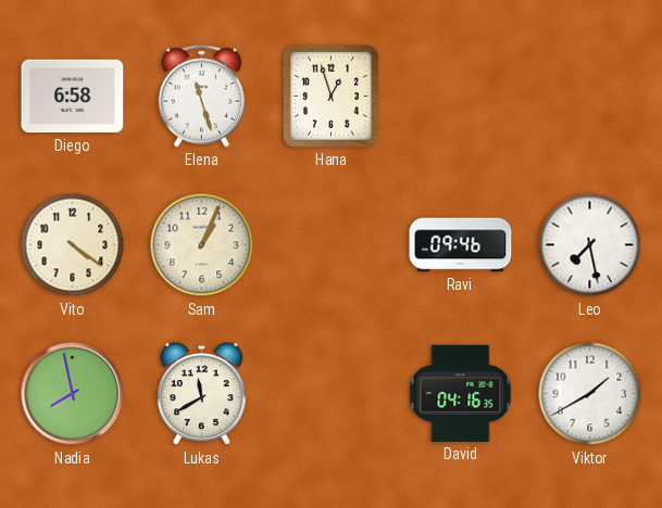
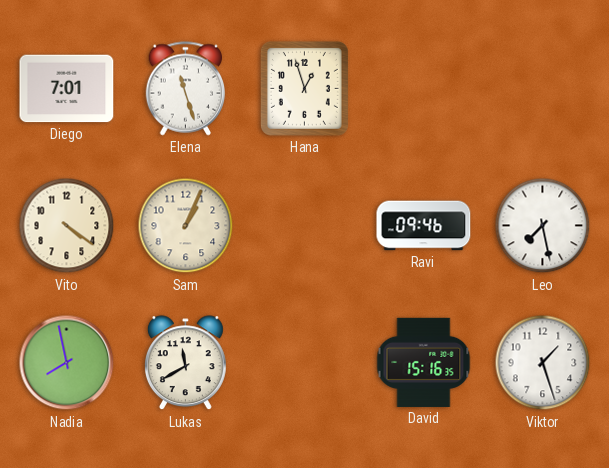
Diego: 6:58 -> 7:01
David: 04:16 -> 15:16
Viktor: 1:40 -> 1:27
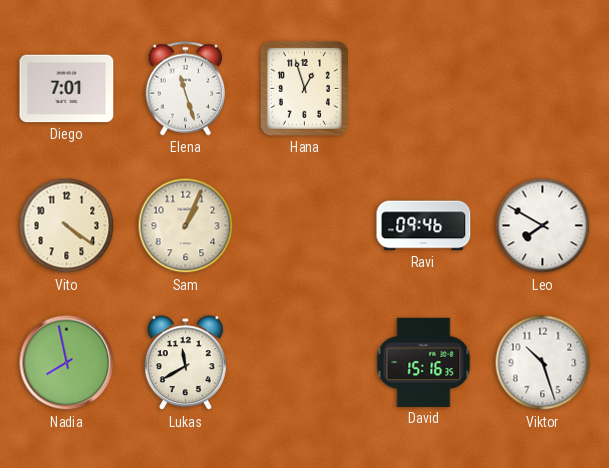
Leo: 7:28 -> 7:50
Viktor: 1:27 -> 10:27
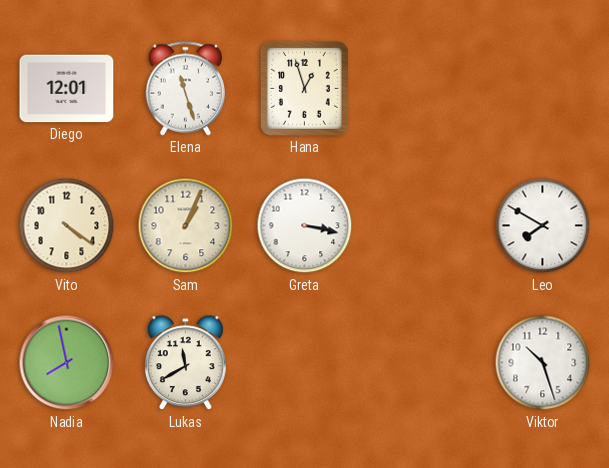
Diego: 7:01 -> 12:01
Greta: none -> 3:17
Ravi: 09:46 -> none
David: 15:16 -> none
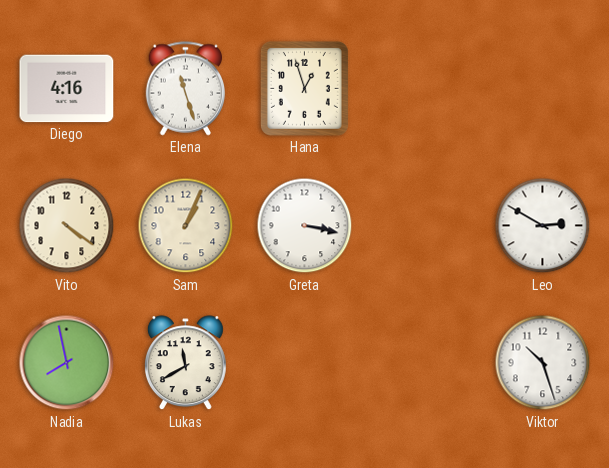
Diego: 12:01 -> 4:16
Leo: 7:50 -> 2:50
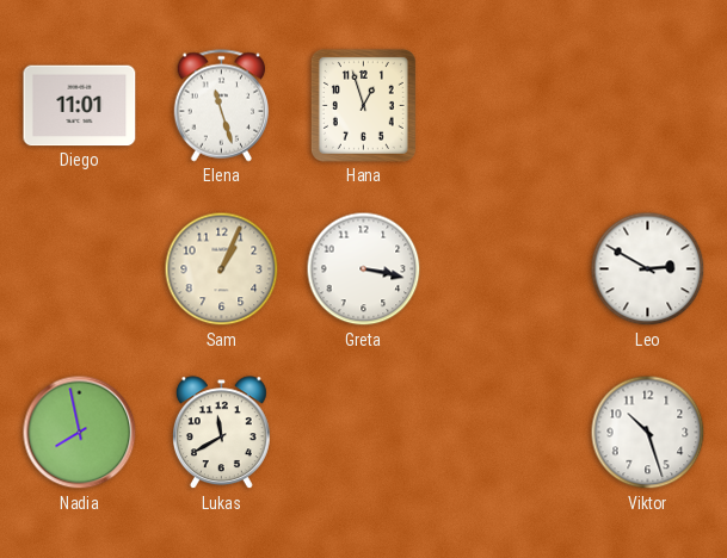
Diego: 4:16 -> 11:01
Vito: 4:21 -> none
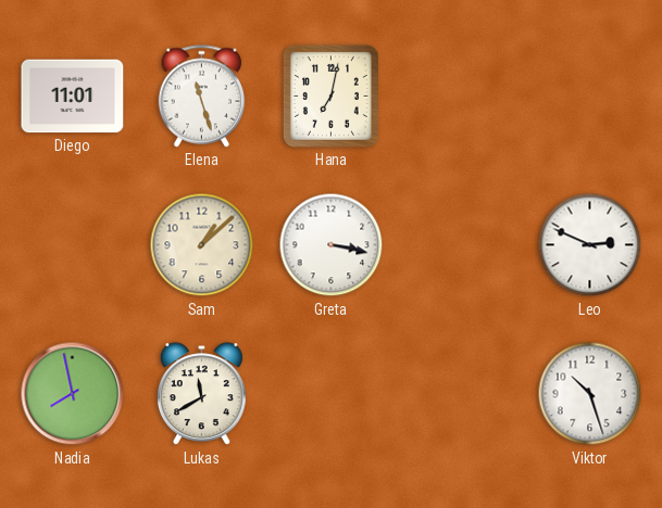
Hana: 12:57 -> 7:02
Sam: 1:04 -> 1:08
Leo: 2:50 -> 2:49
